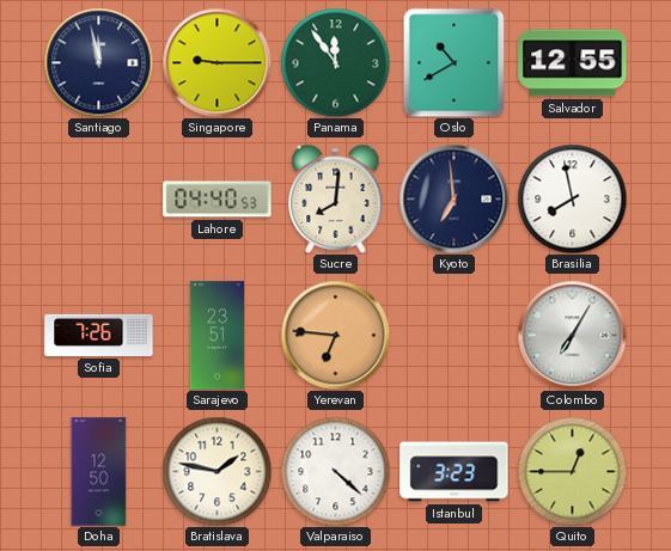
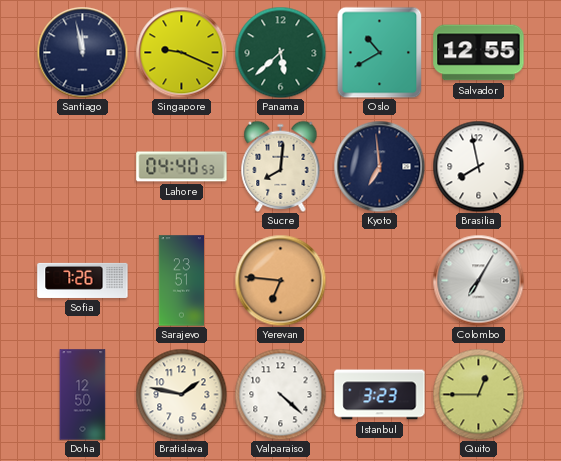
Singapore: 9:15 -> 9:19
Panama: 11:54 -> 5:38
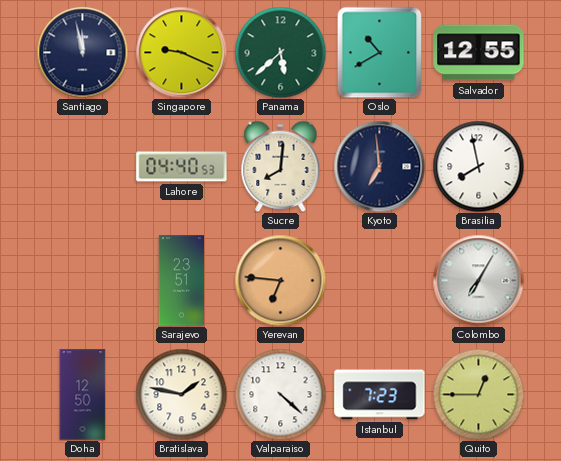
Sofia: 7:26 -> none
Istanbul: 3:23 -> 7:23
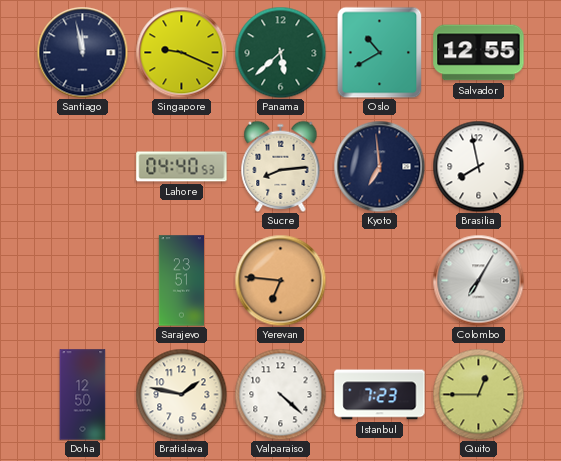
Sucre: 8:01 -> 8:14
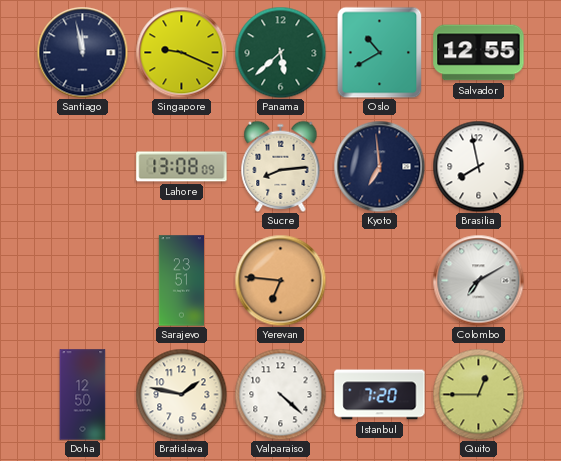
Lahore: 04:40 -> 13:08
Colombo: 7:05 -> 7:10
Istanbul: 7:23 -> 7:20
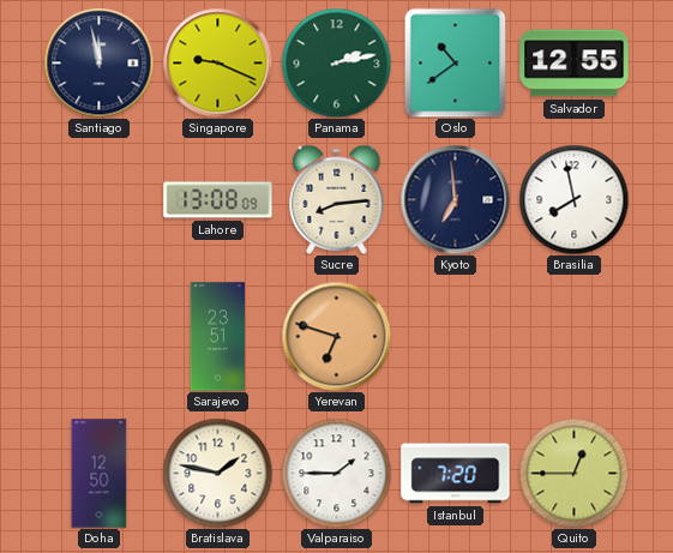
Panama: 5:38 -> 2:13
Oslo: 10:40 -> 10:39
Yerevan: 6:46 -> 6:48
Colombo: 7:10 -> none
Valparaiso: 4:22 -> 1:45
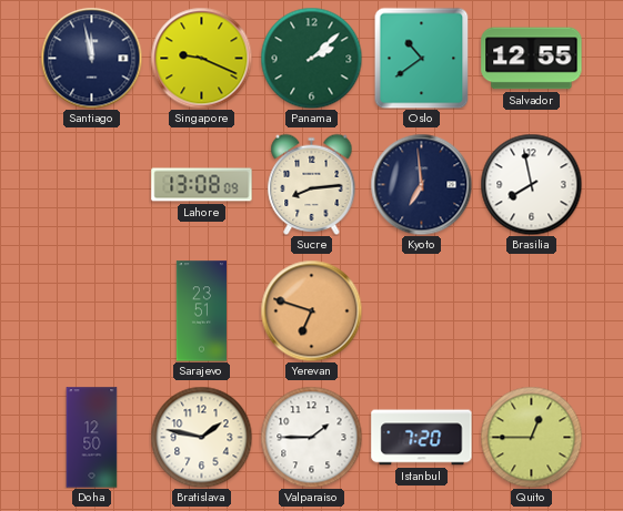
Panama: 2:13 -> 2:08
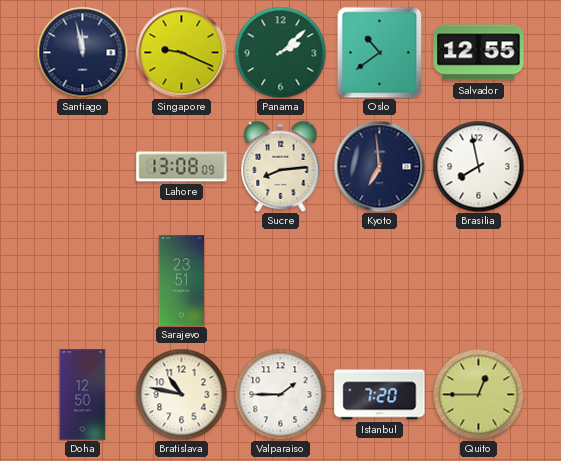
Yerevan: 6:48 -> none
Bratislava: 1:47 -> 10:47
